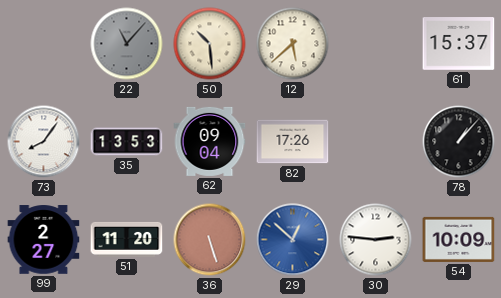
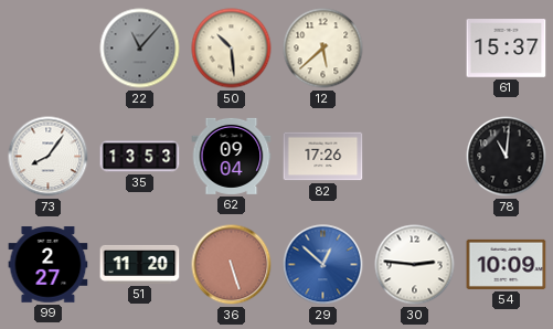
78: 1:07 -> 11:01
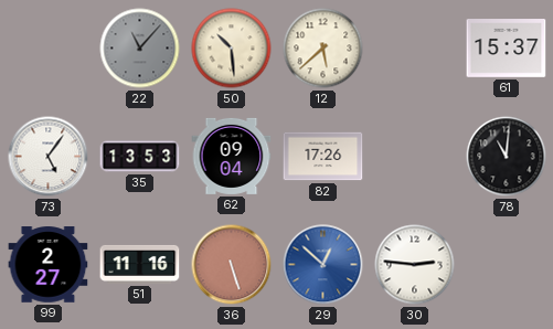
73: 8:06 -> 5:06
51: 11:20 -> 11:16
54: 10:09 -> none
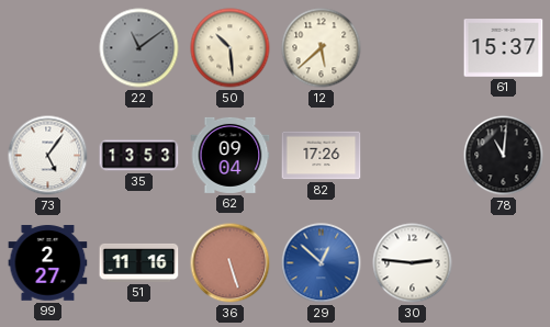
22: 11:07 -> 11:09
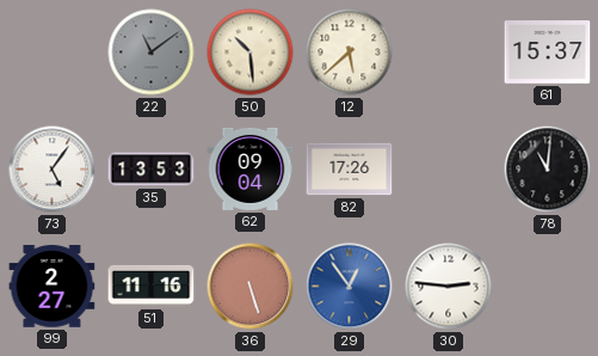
29: 12:52 -> 12:54
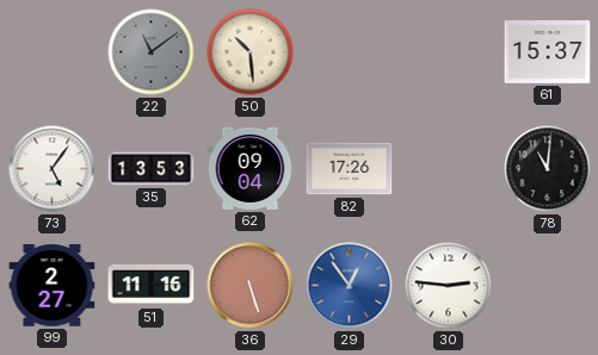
12: 5:38 -> none
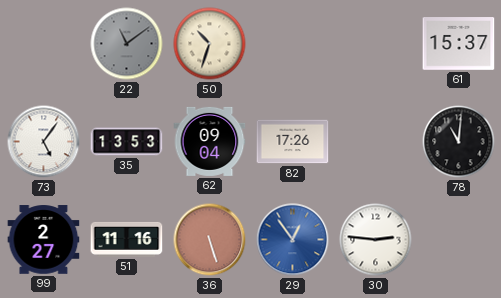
50: 10:29 -> 10:33
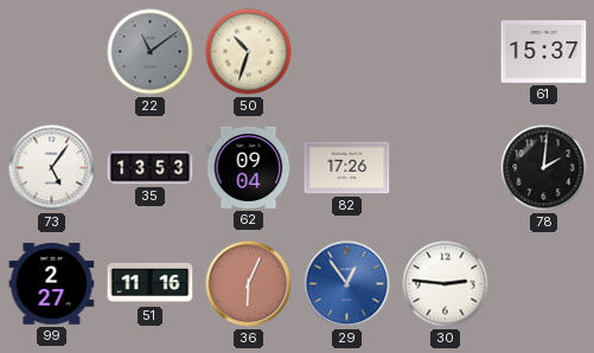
78: 11:01 -> 2:01
36: 5:27 -> 6:04
